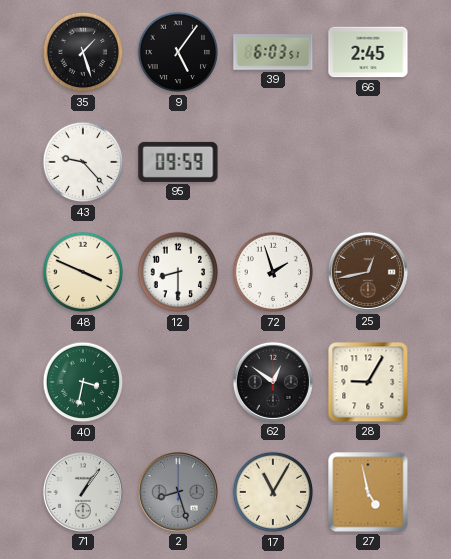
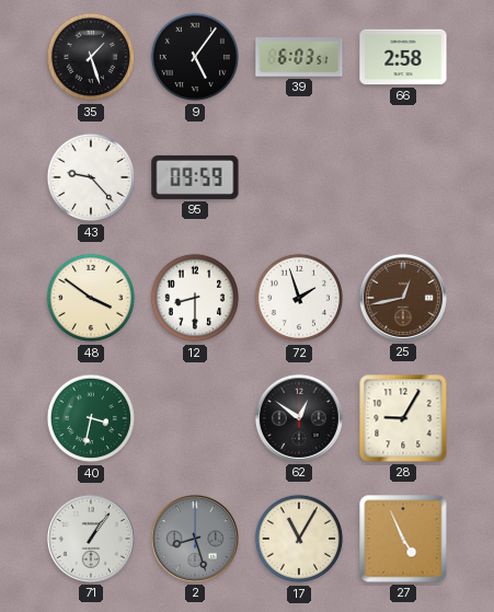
66: 2:45 -> 2:58
48: 3:49 -> 3:51
27: 4:58 -> 4:56
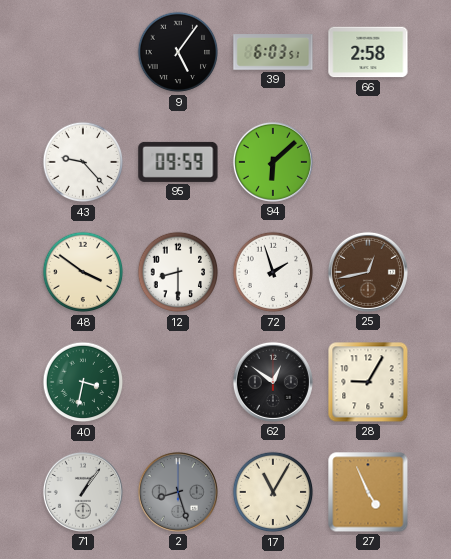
35: 1:27 -> none
94: none -> 6:08
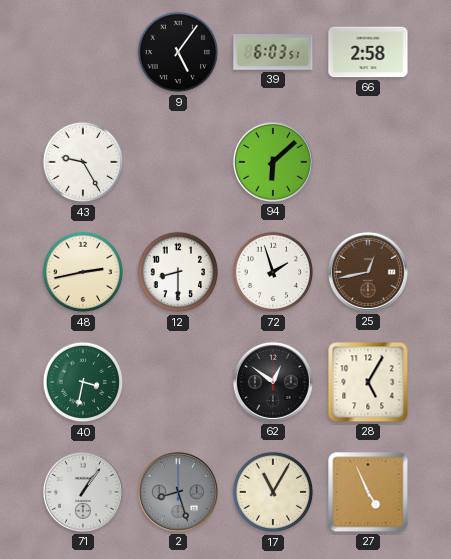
43: 9:23 -> 9:25
95: 09:59 -> none
48: 3:51 -> 2:43
28: 9:05 -> 5:05
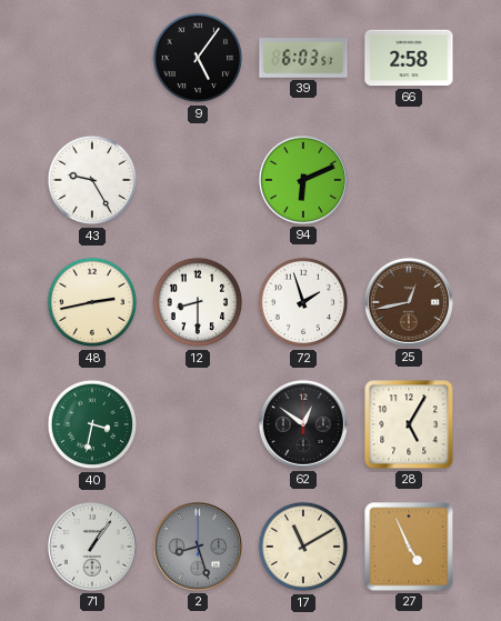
94: 6:08 -> 6:11
17: 11:05 -> 11:10
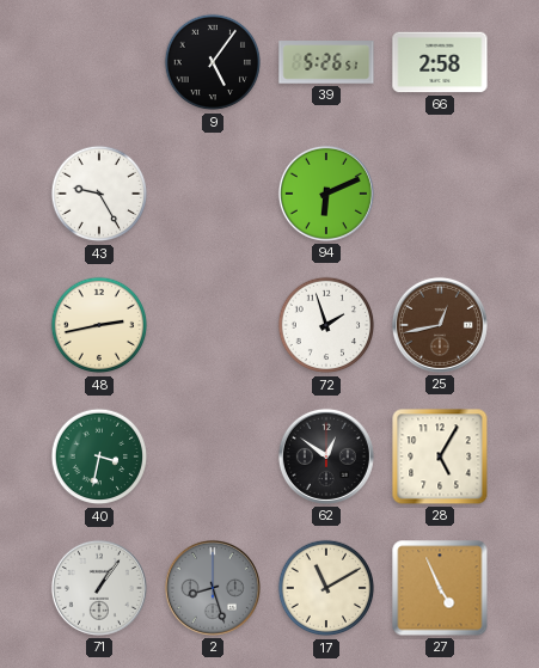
39: 6:03 -> 5:26
12: 8:30 -> none
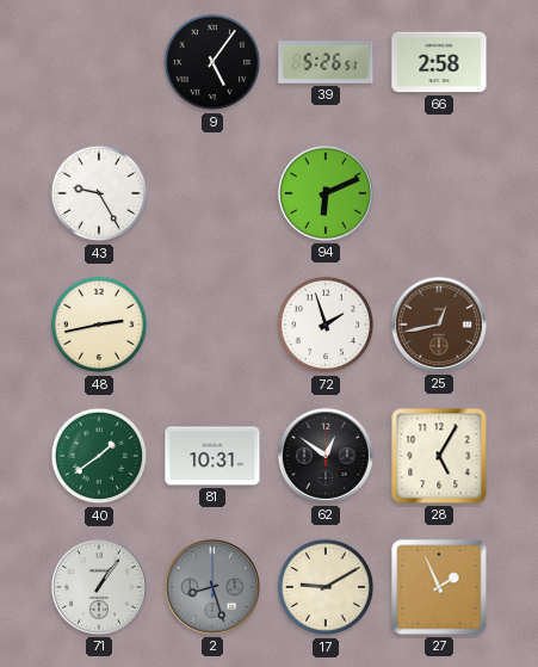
40: 3:32 -> 1:39
81: none -> 10:31
17: 11:10 -> 9:10
27: 4:56 -> 1:56
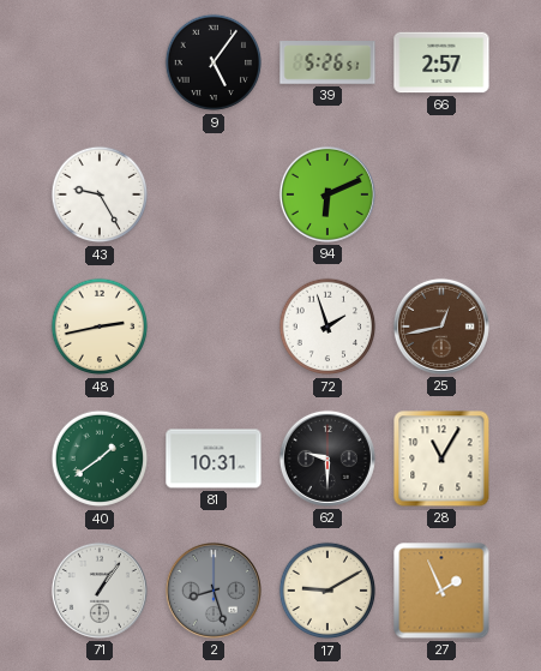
66: 2:58 -> 2:57
62: 12:51 -> 9:30
28: 5:05 -> 11:05
